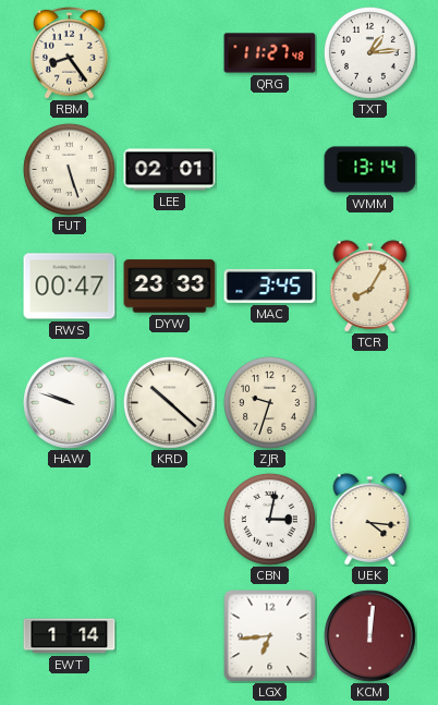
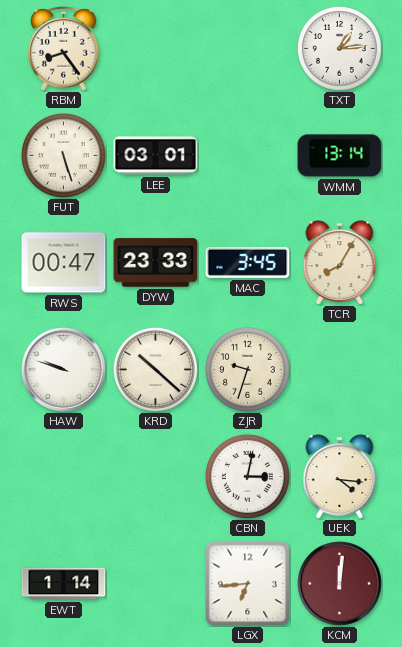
QRG: 11:27 -> none
LEE: 02:01 -> 03:01
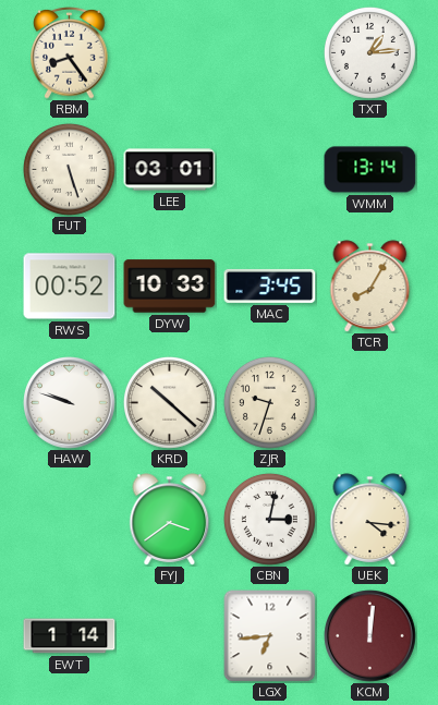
RWS: 00:47 -> 00:52
DYW: 23:33 -> 10:33
FYJ: none -> 3:39
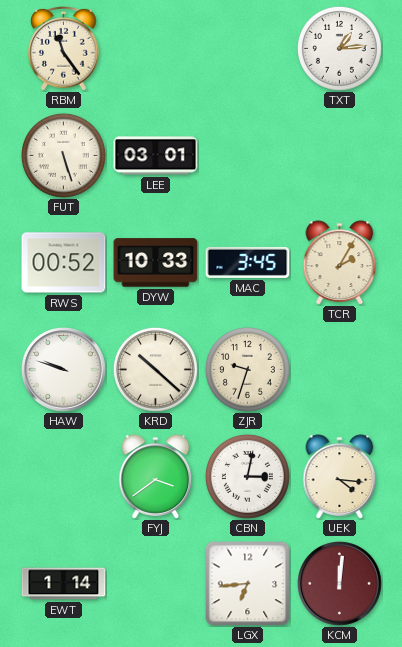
RBM: 8:24 -> 11:24
WMM: 13:14 -> none
TCR: 8:05 -> 2:05
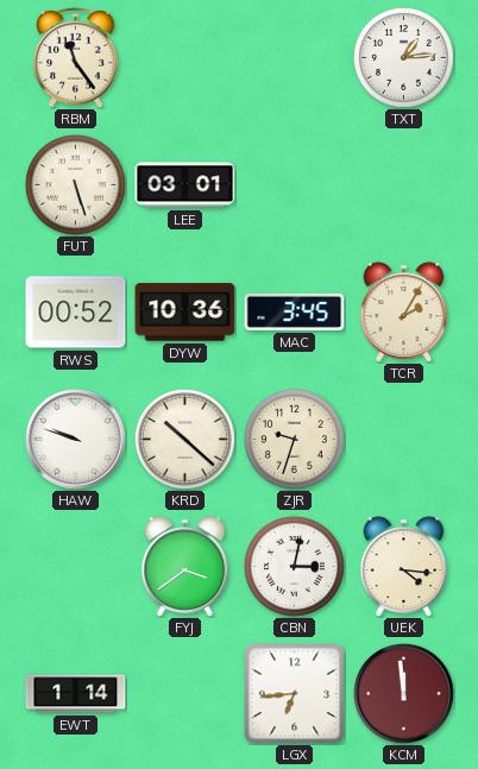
DYW: 10:33 -> 10:36
KCM: 12:01 -> 11:59
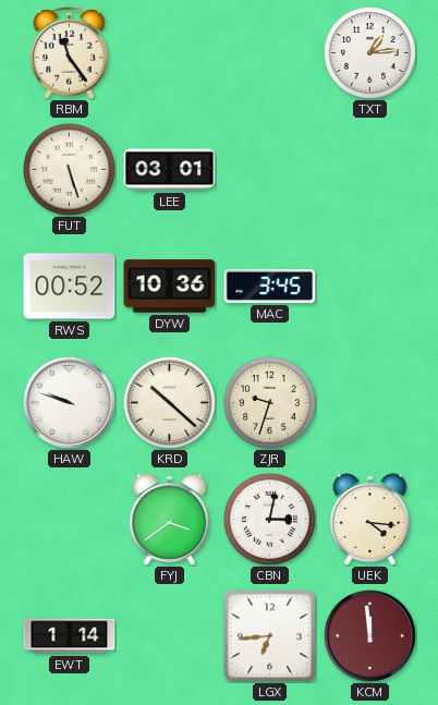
TCR: 2:05 -> none
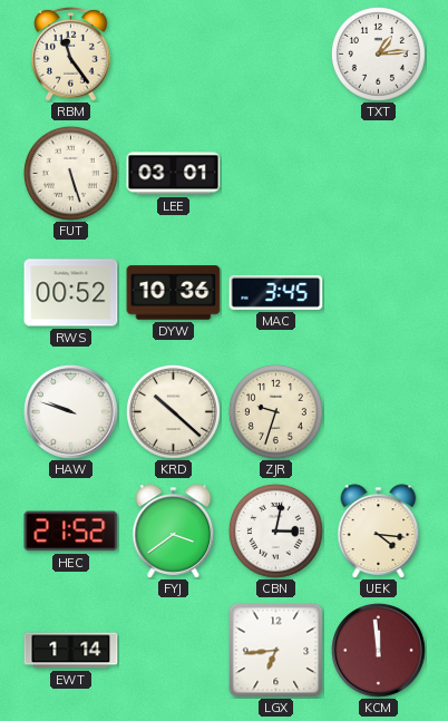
HEC: none -> 21:52
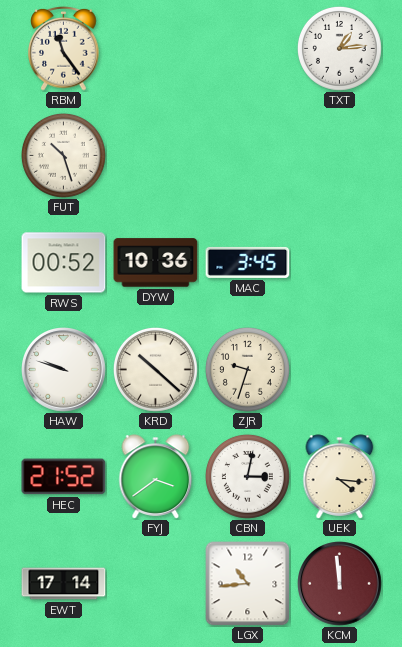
FUT: 5:27 -> 10:27
LEE: 03:01 -> none
EWT: 1:14 -> 17:14
LGX: 6:44 -> 10:44
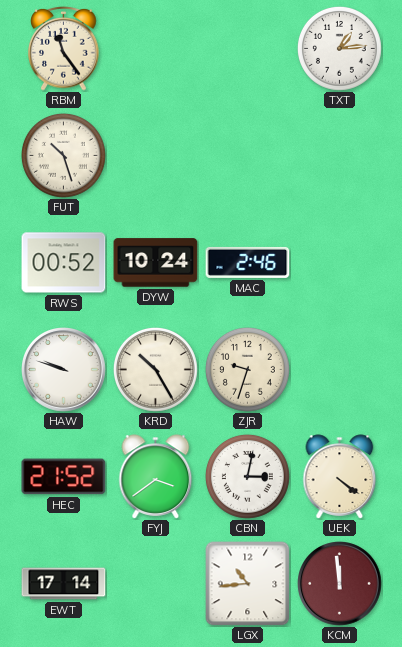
DYW: 10:36 -> 10:24
MAC: 3:45 -> 2:46
KRD: 10:22 -> 10:25
UEK: 4:16 -> 4:21
